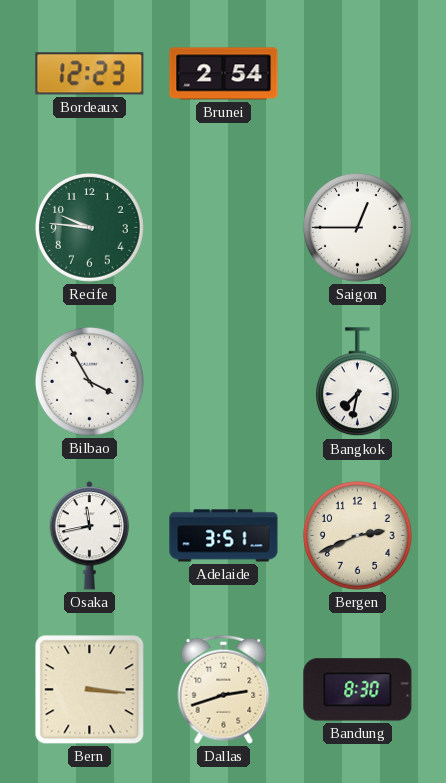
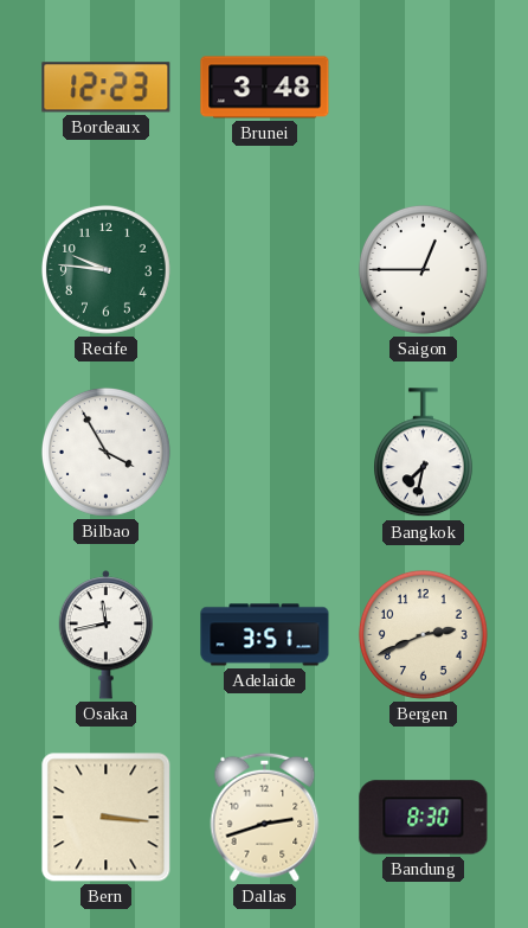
Brunei: 2:54 -> 3:48
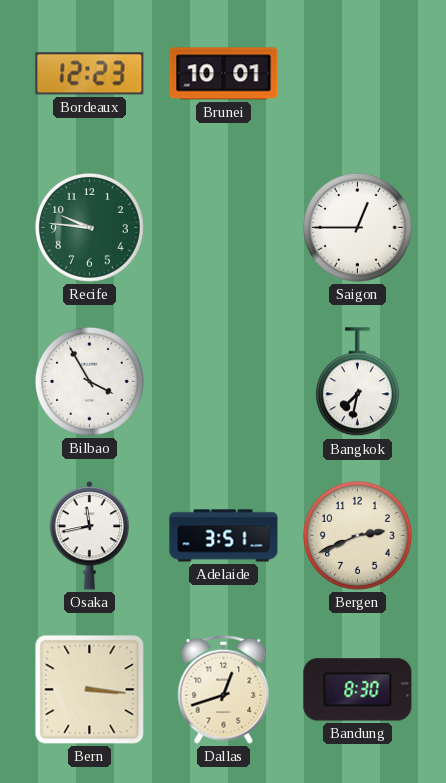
Brunei: 3:48 -> 10:01
Dallas: 2:42 -> 12:42
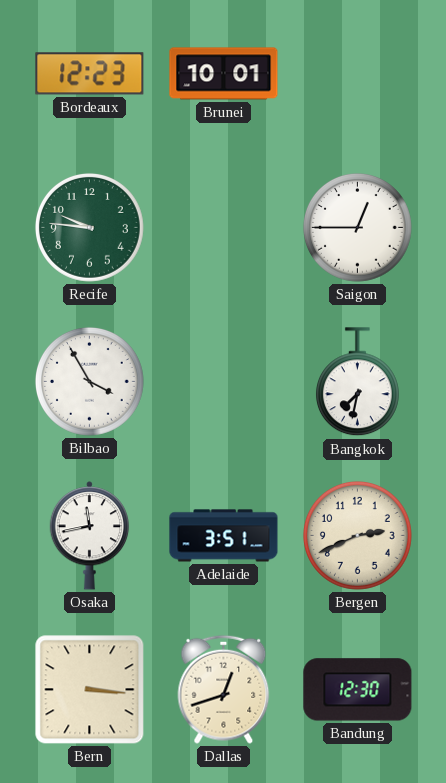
Bandung: 8:30 -> 12:30
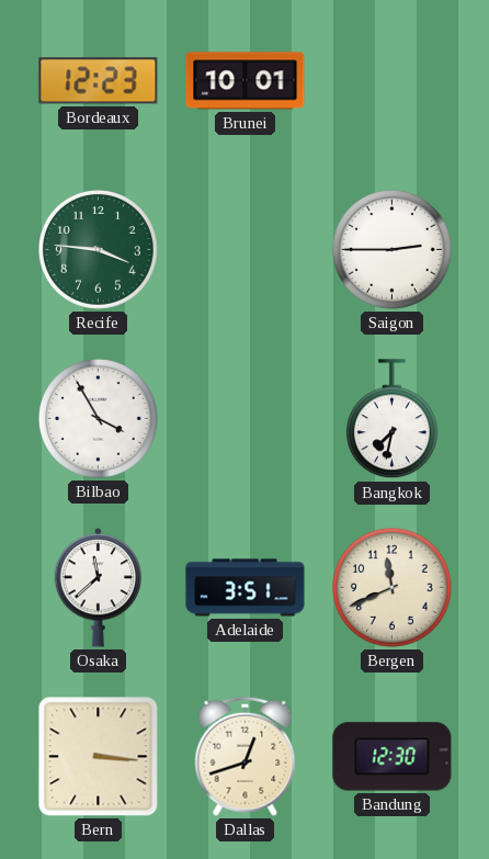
Recife: 9:46 -> 3:46
Saigon: 12:45 -> 2:45
Osaka: 11:43 -> 11:38
Bergen: 2:41 -> 11:41
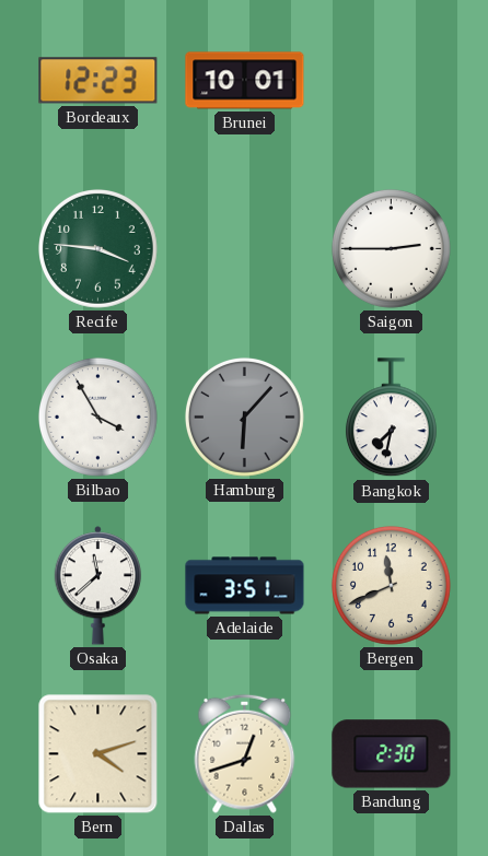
Hamburg: none -> 6:07
Bern: 3:16 -> 4:12
Bandung: 12:30 -> 2:30
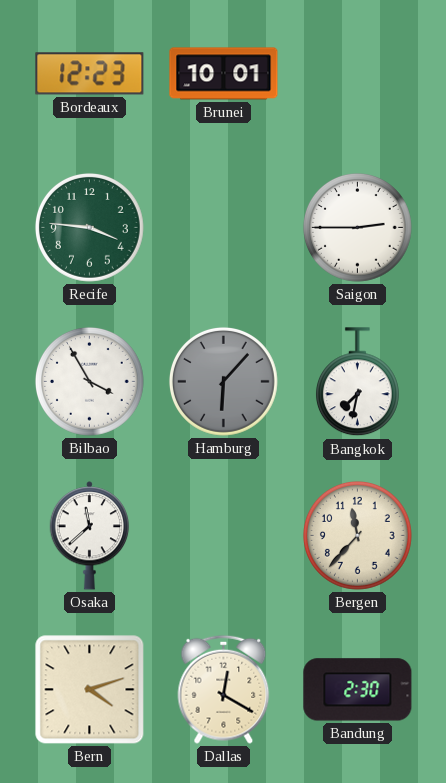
Adelaide: 3:51 -> none
Bergen: 11:41 -> 11:37
Dallas: 12:42 -> 12:20
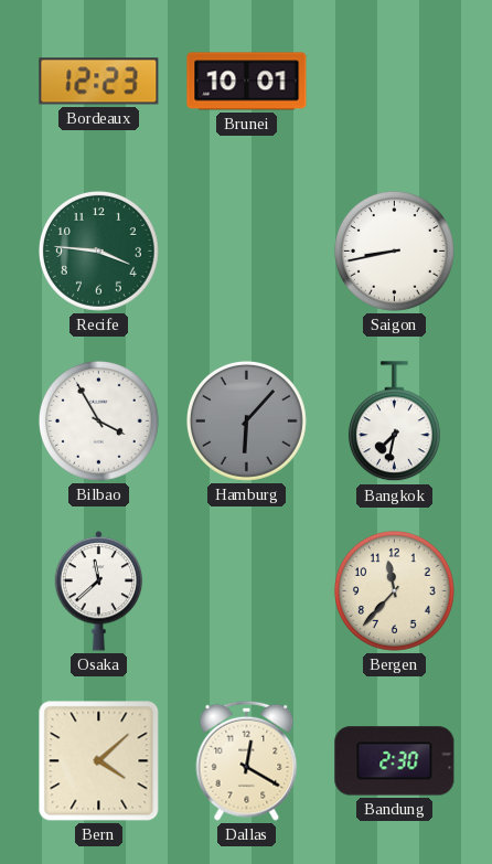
Saigon: 2:45 -> 8:43
Bern: 4:12 -> 4:08
